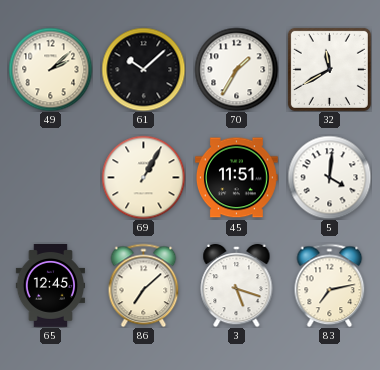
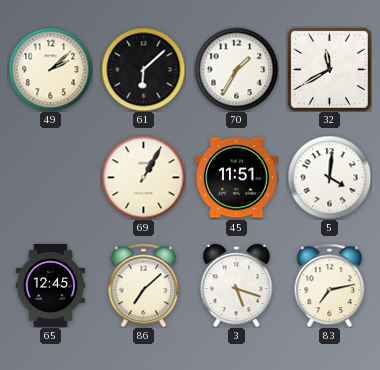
61: 10:08 -> 6:08
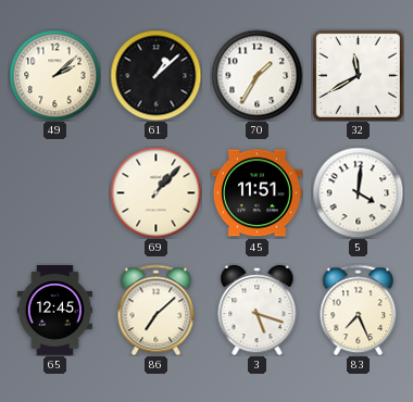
61: 6:08 -> 1:08
69: 1:05 -> 1:07
83: 7:13 -> 7:26
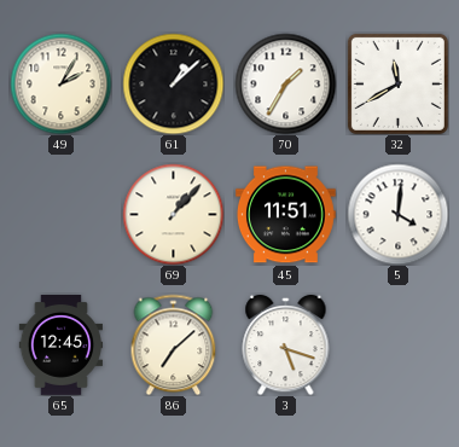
49: 2:08 -> 2:05
83: 7:26 -> none
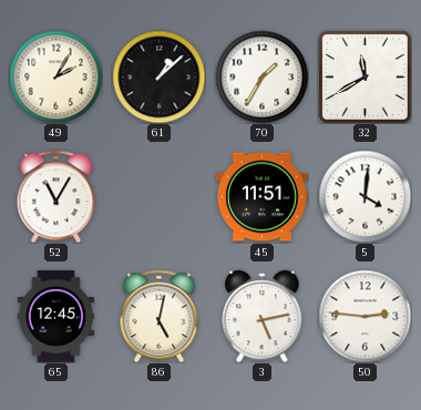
52: none -> 11:05
69: 1:07 -> none
86: 7:08 -> 5:02
3: 5:18 -> 5:13
50: none -> 2:46
